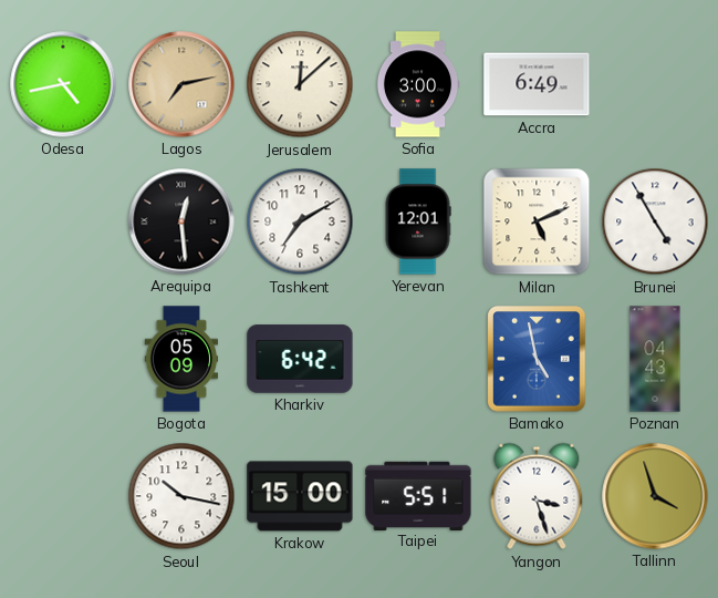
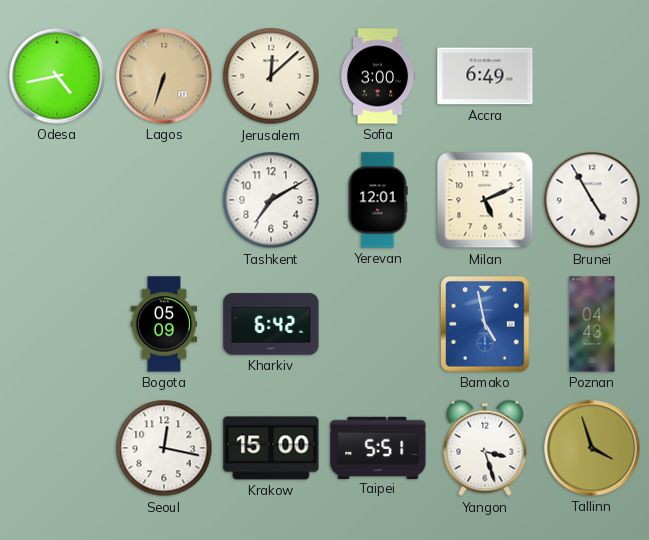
Lagos: 7:13 -> 6:33
Arequipa: 12:29 -> none
Seoul: 10:17 -> 12:17
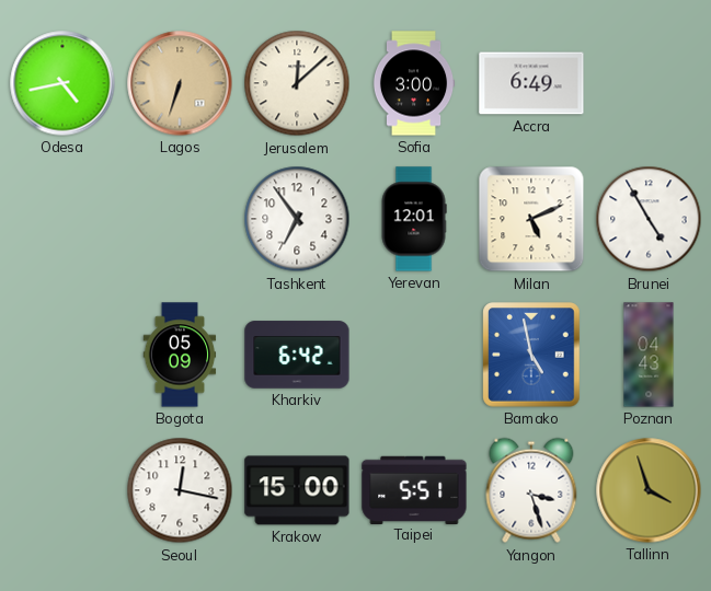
Tashkent: 7:10 -> 6:54
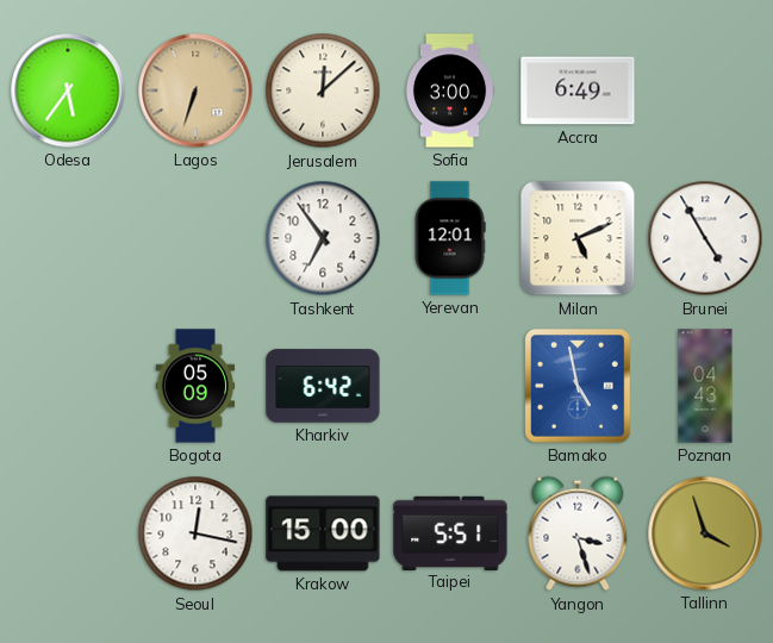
Odesa: 4:43 -> 5:36
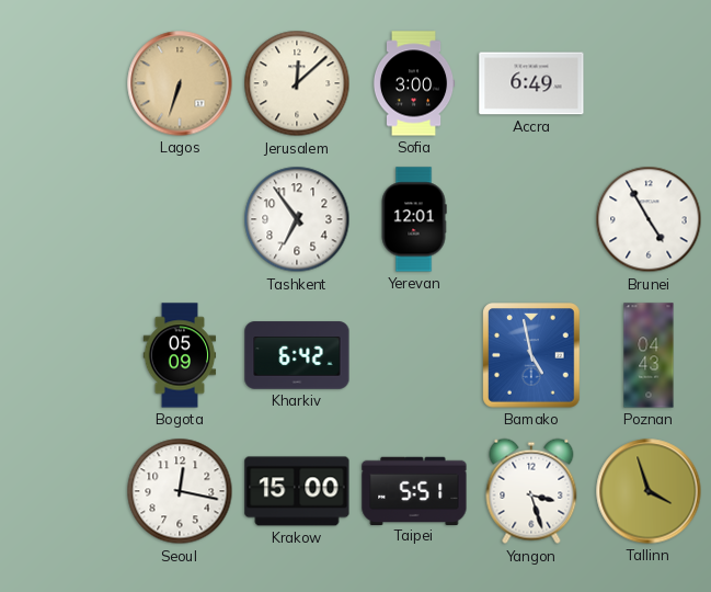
Odesa: 5:36 -> none
Milan: 5:11 -> none
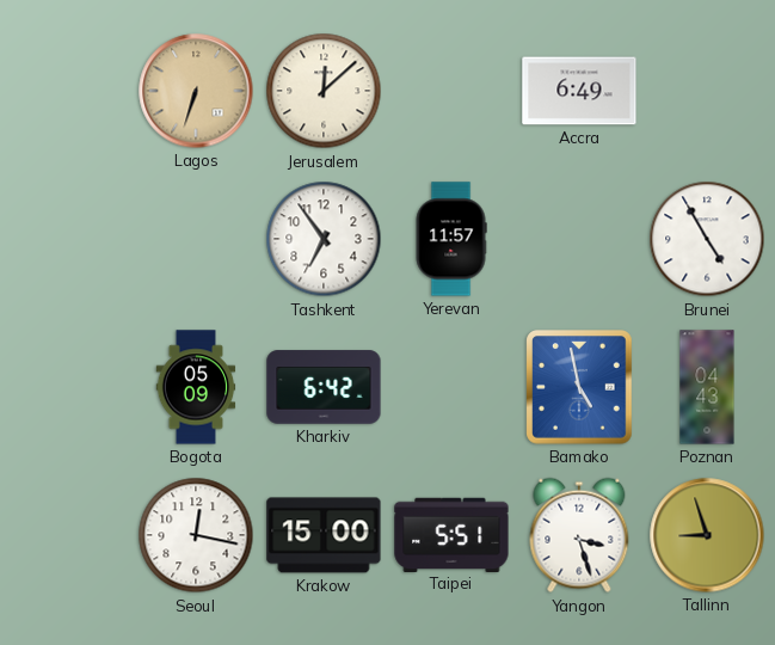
Sofia: 3:00 -> none
Yerevan: 12:01 -> 11:57
Tallinn: 3:57 -> 8:57
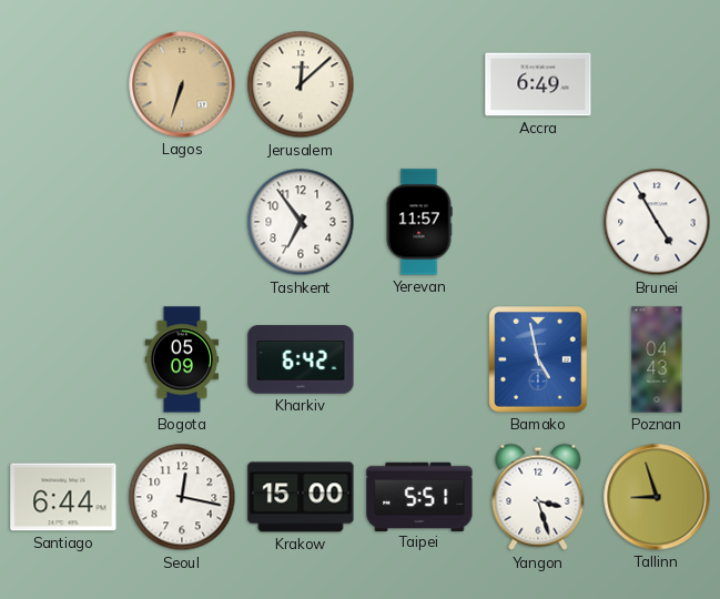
Santiago: none -> 6:44
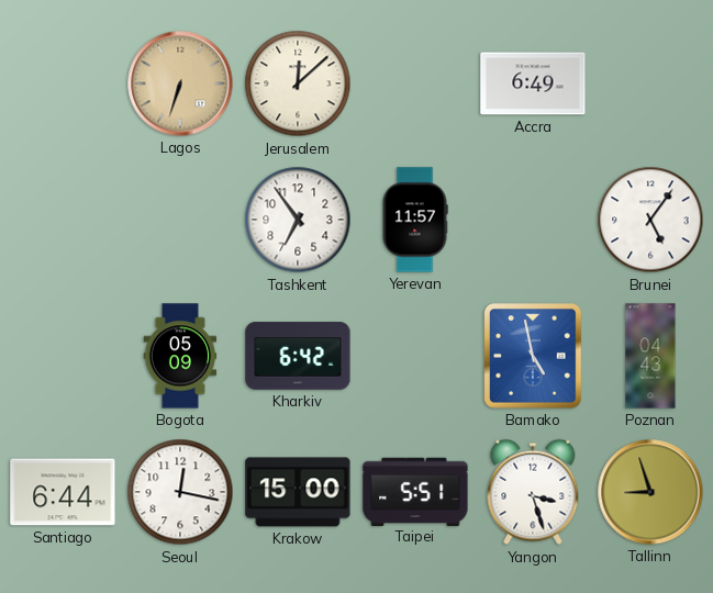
Brunei: 4:55 -> 5:06
